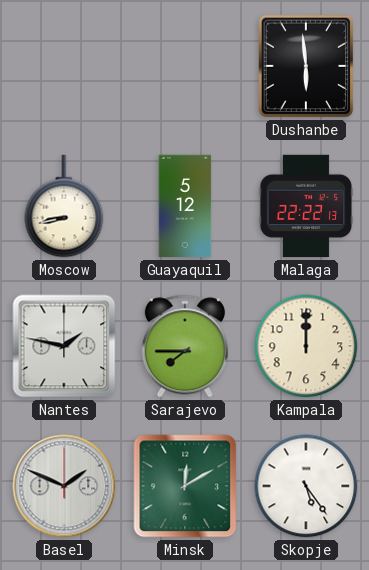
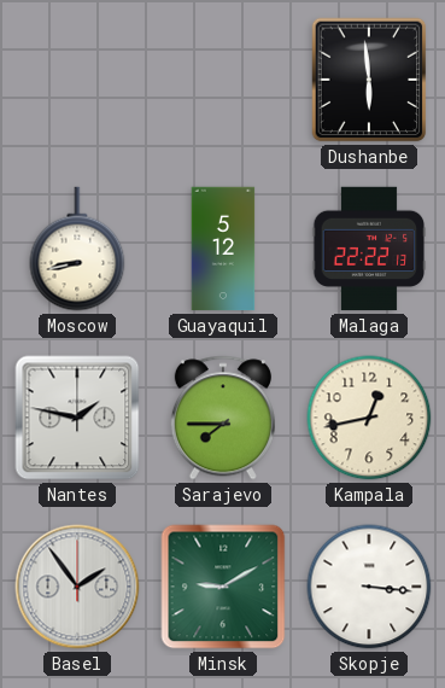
Kampala: 12:00 -> 12:43
Basel: 1:49 -> 1:54
Minsk: 12:10 -> 9:10
Skopje: 5:24 -> 3:16
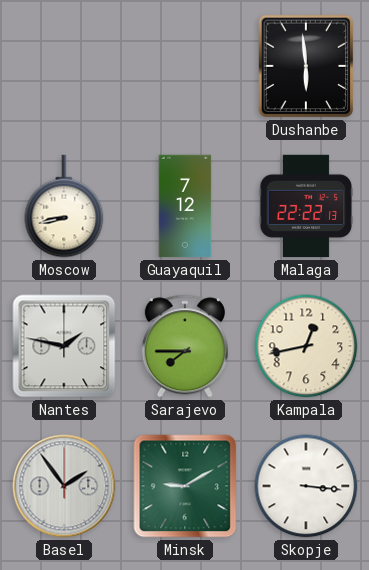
Guayaquil: 5:12 -> 7:12
